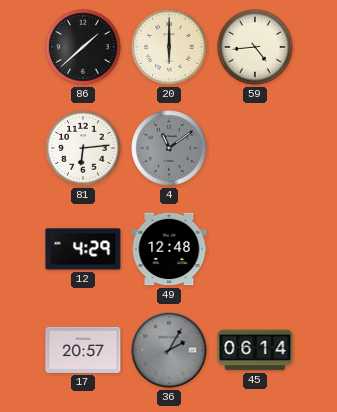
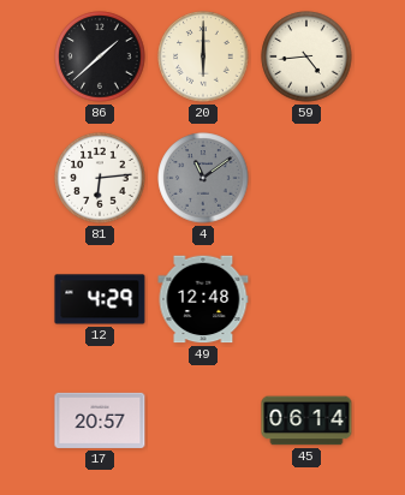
36: 2:05 -> none
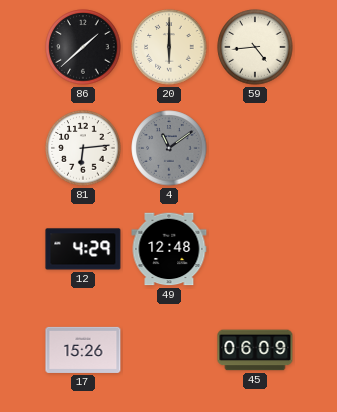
17: 20:57 -> 15:26
45: 06:14 -> 06:09
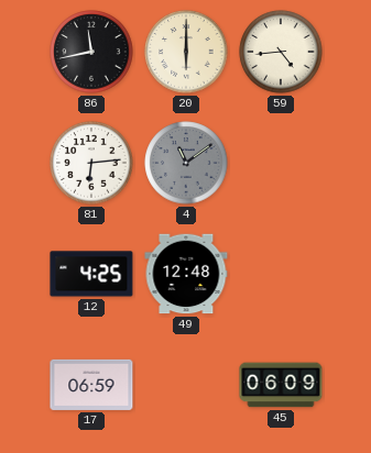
86: 1:38 -> 11:43
12: 4:29 -> 4:25
17: 15:26 -> 06:59
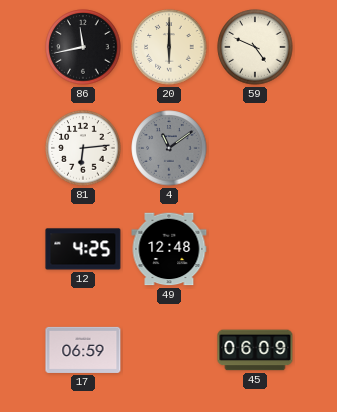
59: 4:44 -> 4:49
